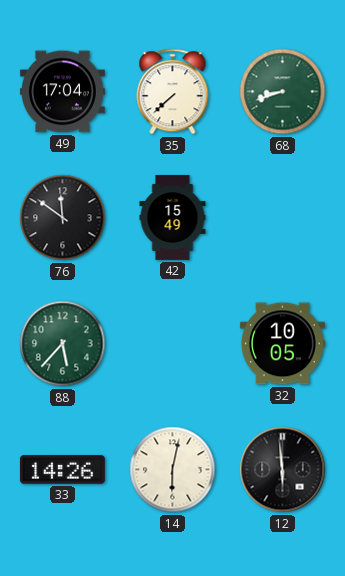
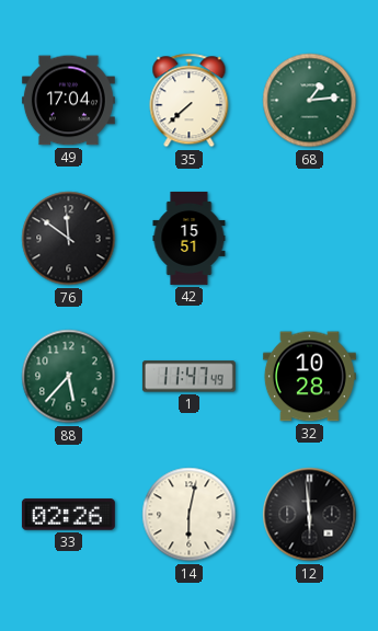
68: 8:42 -> 1:14
42: 15:49 -> 15:51
1: none -> 11:47
32: 10:05 -> 10:28
33: 14:26 -> 02:26
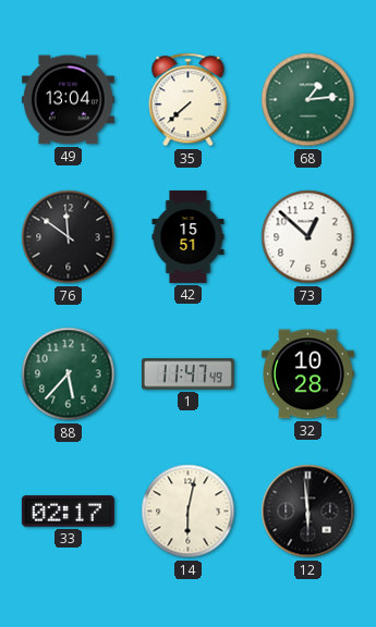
49: 17:04 -> 13:04
73: none -> 12:52
33: 02:26 -> 02:17
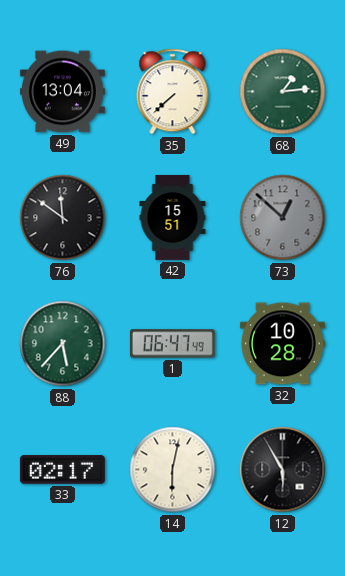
73 dial: white -> grey
1: 11:47 -> 06:47
12: 5:59 -> 5:55
